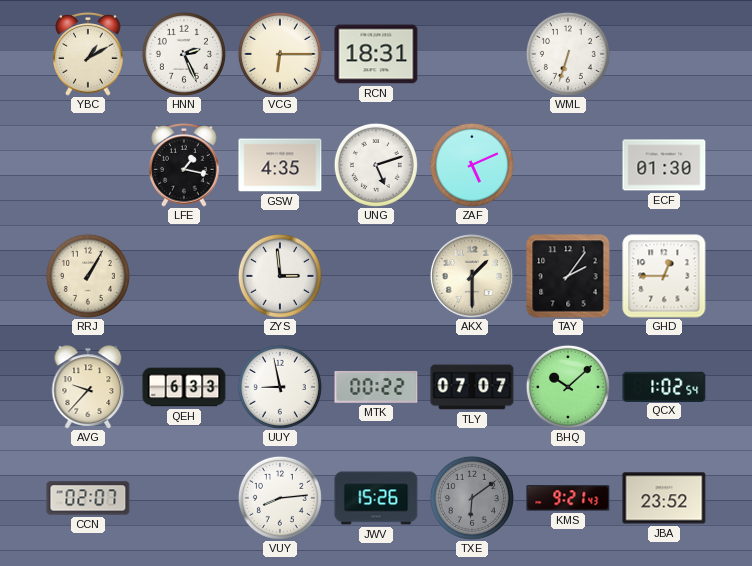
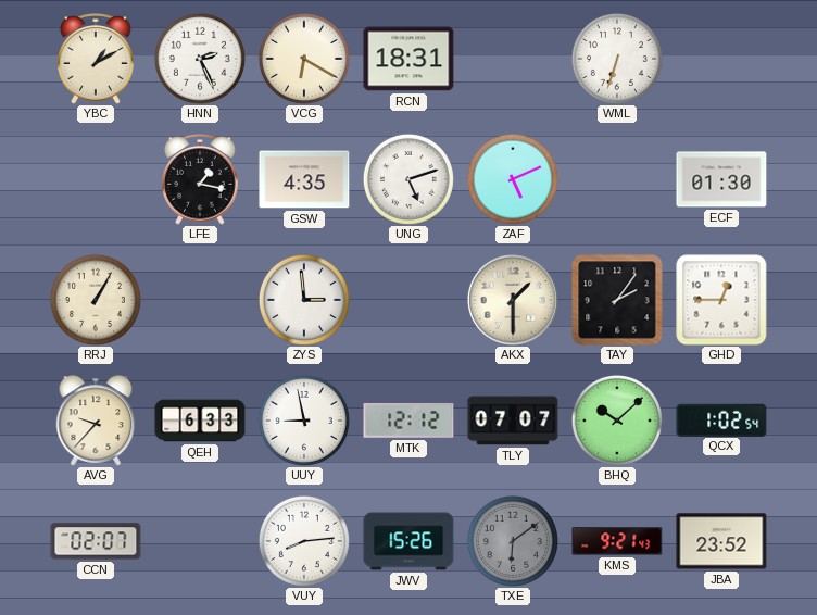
VCG: 6:15 -> 6:20
MTK: 00:22 -> 12:12
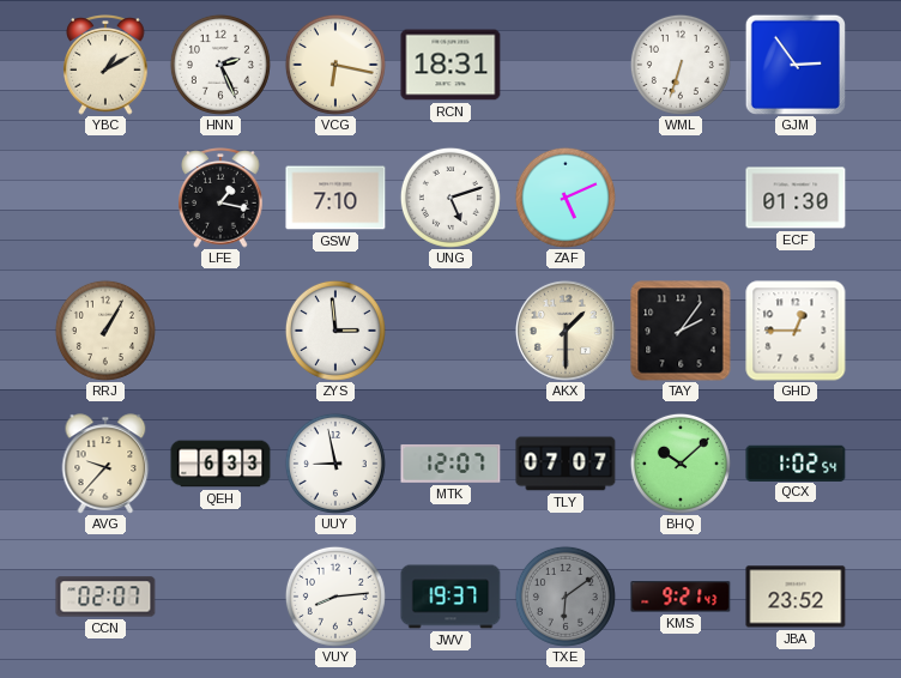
VCG: 6:20 -> 6:17
GJM: none -> 2:54
GSW: 4:35 -> 7:10
MTK: 12:12 -> 12:07
JWV: 15:26 -> 19:37
